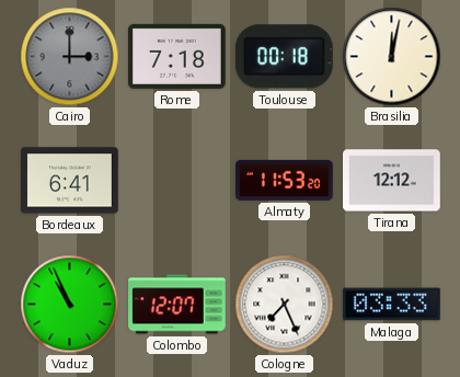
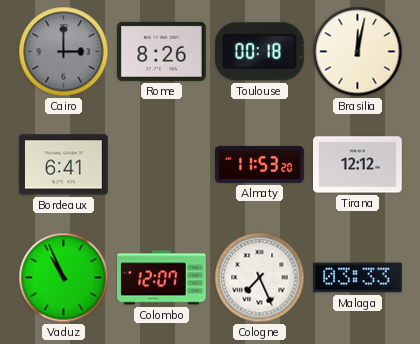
Rome: 7:18 -> 8:26
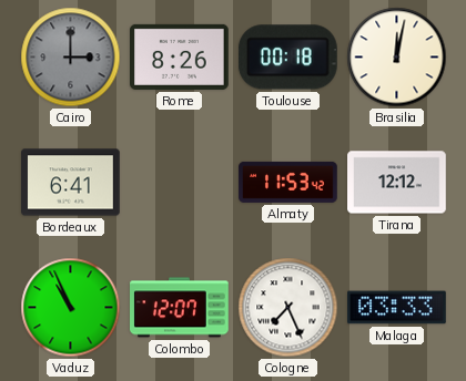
Almaty: 11:53:20 -> 11:53:42
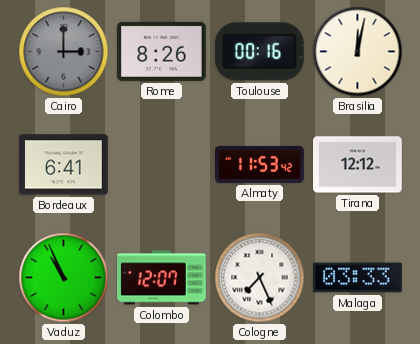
Toulouse: 00:18 -> 00:16
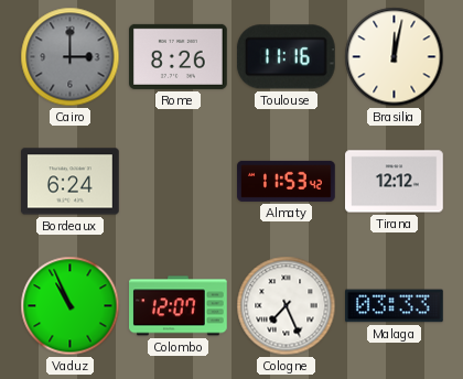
Toulouse: 00:16 -> 11:16
Bordeaux: 6:41 -> 6:24
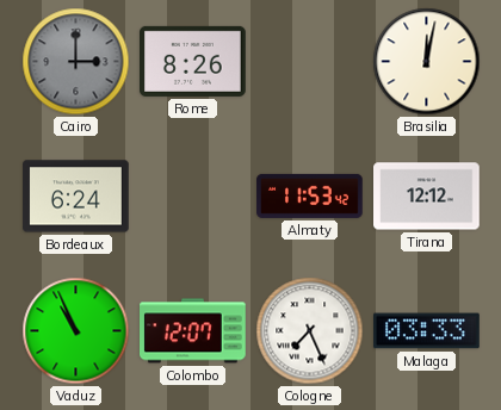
Toulouse: 11:16 -> none
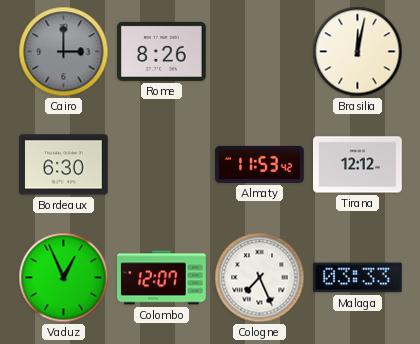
Bordeaux: 6:24 -> 6:30
Vaduz: 10:56 -> 12:56
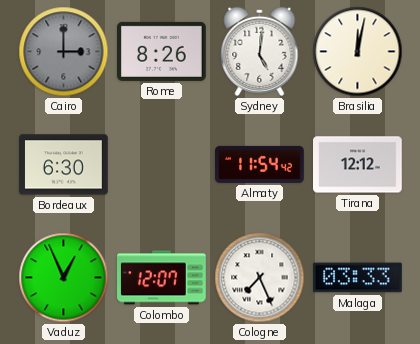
Sydney: none -> 5:01
Almaty: 11:53 -> 11:54
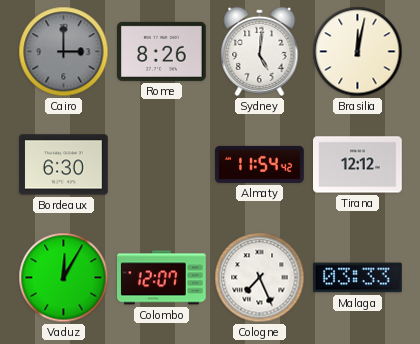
Vaduz: 12:56 -> 12:05
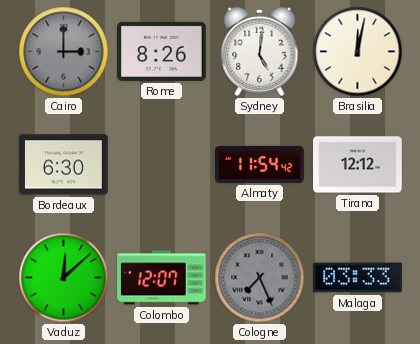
Vaduz: 12:05 -> 12:08
Cologne dial: white -> grey
